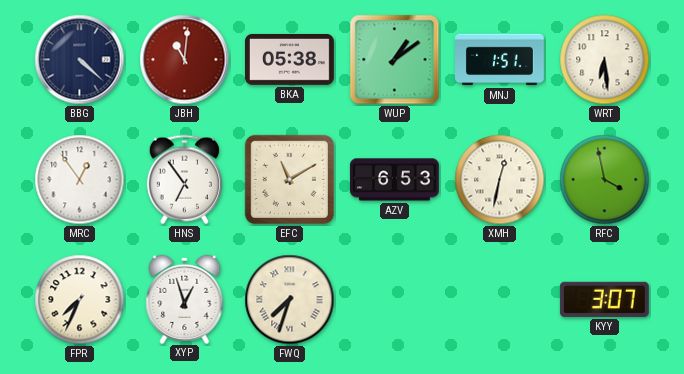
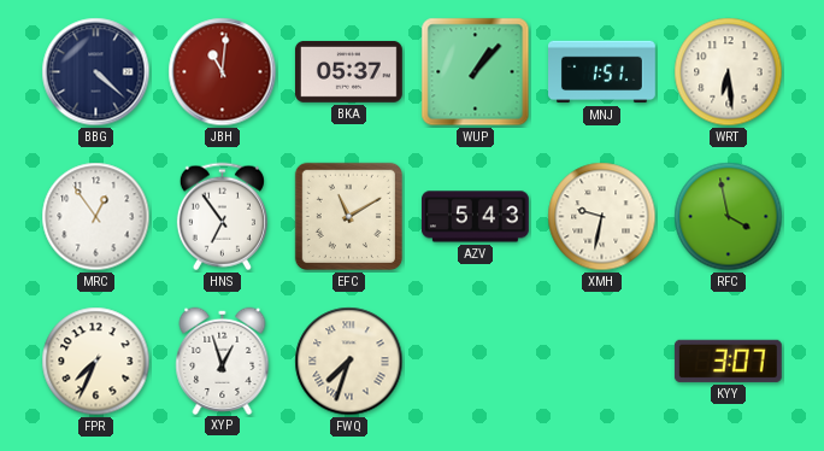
BKA: 05:38 -> 05:37
WUP: 1:09 -> 1:07
AZV: 6:53 -> 5:43
XMH: 12:32 -> 9:32
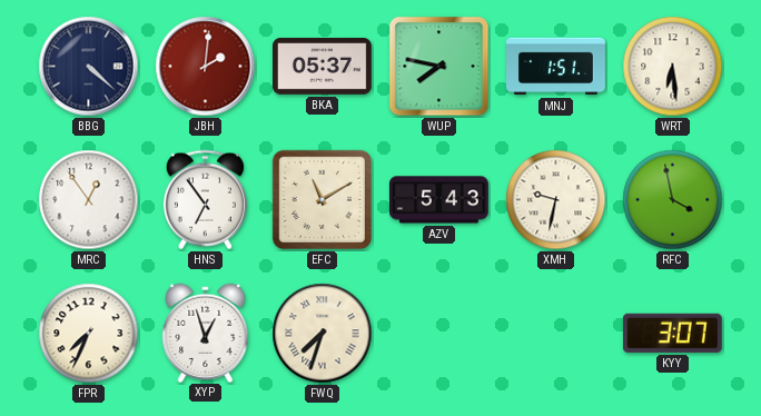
JBH: 11:01 -> 2:01
WUP: 1:07 -> 7:47
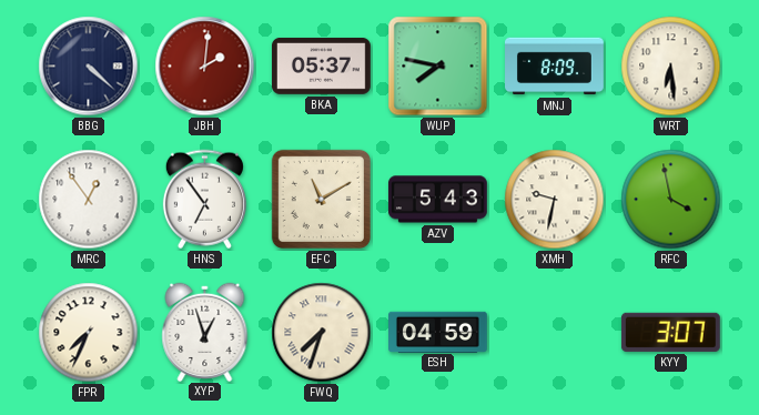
MNJ: 1:51 -> 8:09
ESH: none -> 04:59
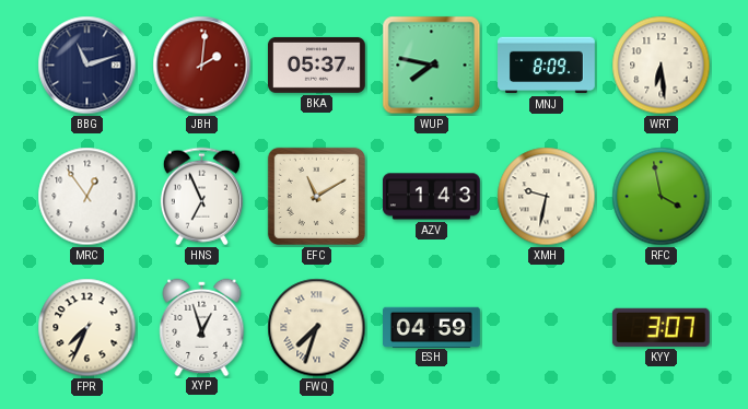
BBG: 4:22 -> 11:12
HNS: 6:54 -> 6:56
AZV: 5:43 -> 1:43
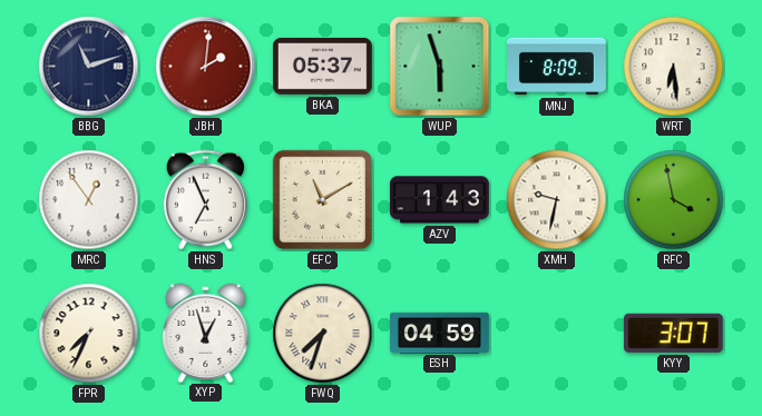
WUP: 7:47 -> 5:57
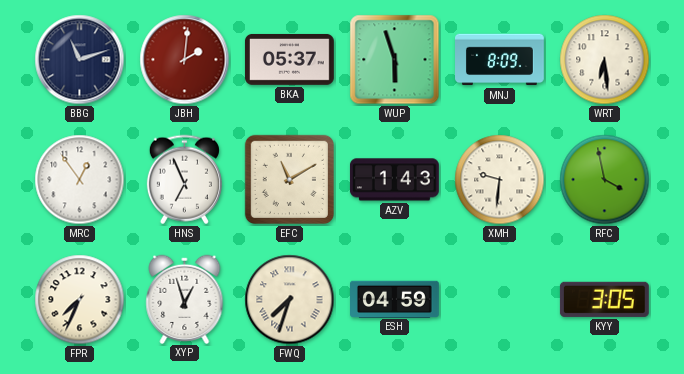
XMH: 9:32 -> 9:31
KYY: 3:07 -> 3:05
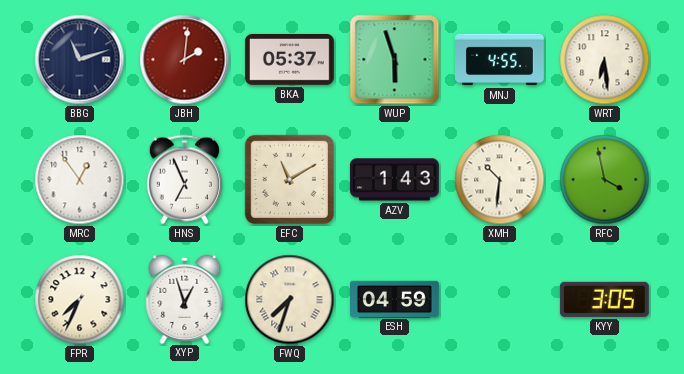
MNJ: 8:09 -> 4:55
XMH: 9:31 -> 10:31
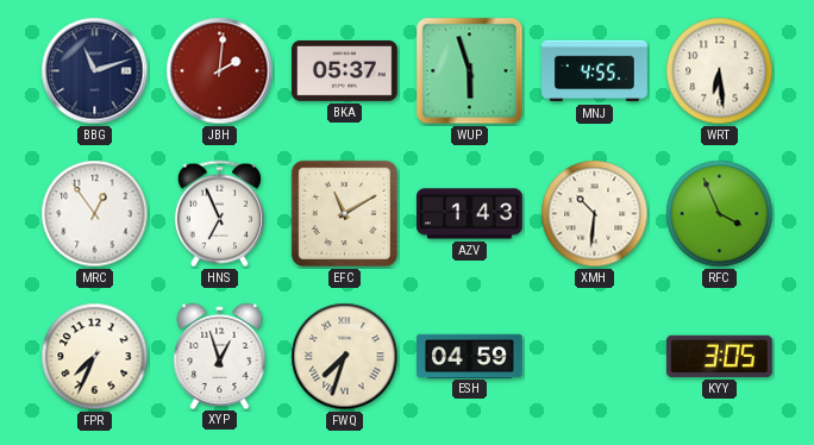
RFC: 3:58 -> 3:56
